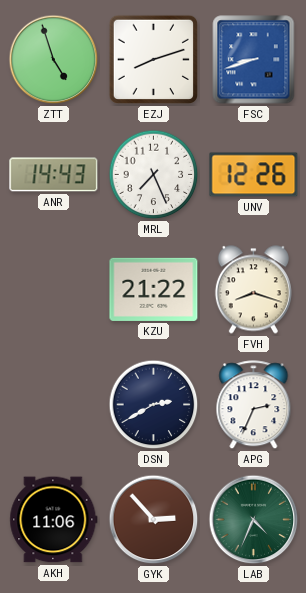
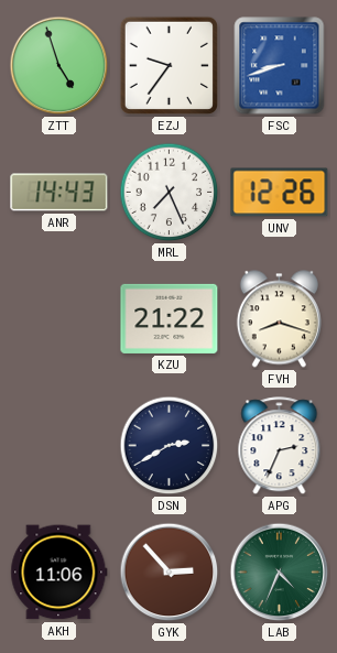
EZJ: 8:12 -> 9:36
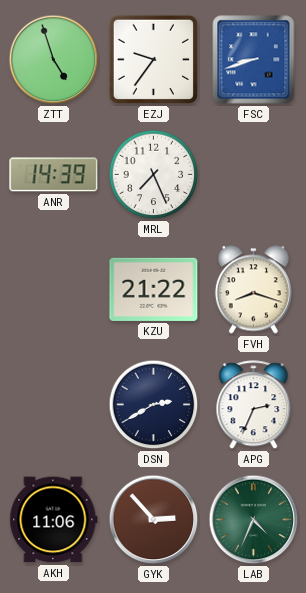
ANR: 14:43 -> 14:39
UNV: 12:26 -> none
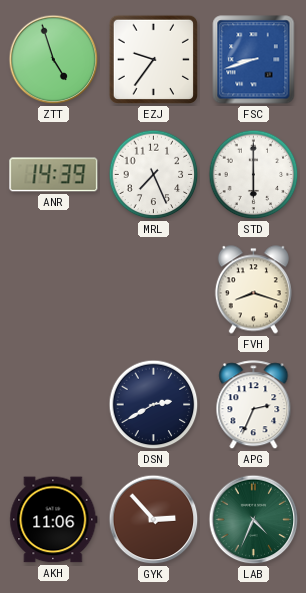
STD: none -> 6:00
KZU: 21:22 -> none
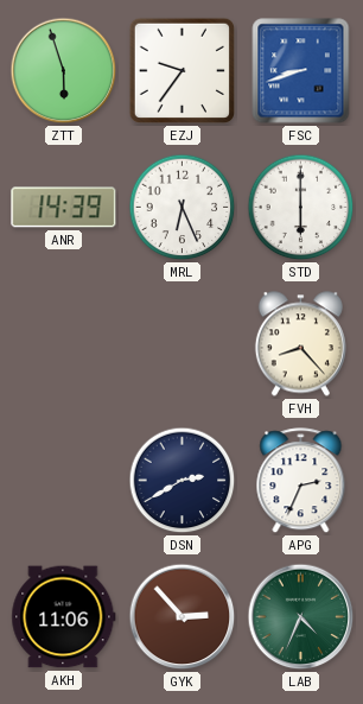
ZTT: 4:57 -> 5:57
MRL: 7:26 -> 6:26
FVH: 8:18 -> 8:23
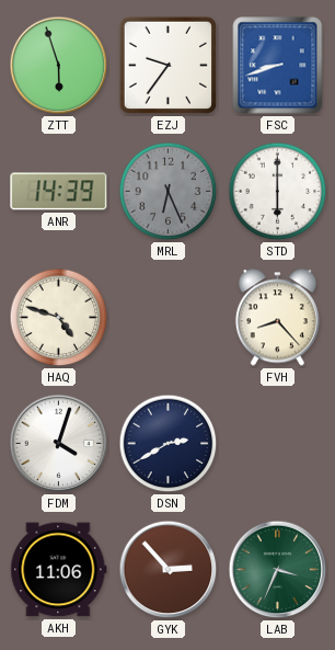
MRL dial: white -> grey
HAQ: none -> 4:48
FDM: none -> 4:03
APG: 2:34 -> none
LAB: 4:34 -> 3:34
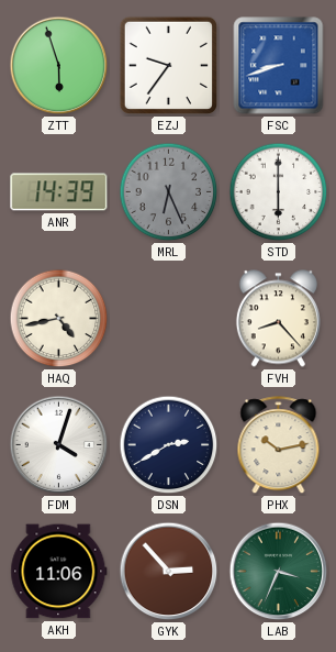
HAQ: 4:48 -> 4:43
PHX: none -> 10:13
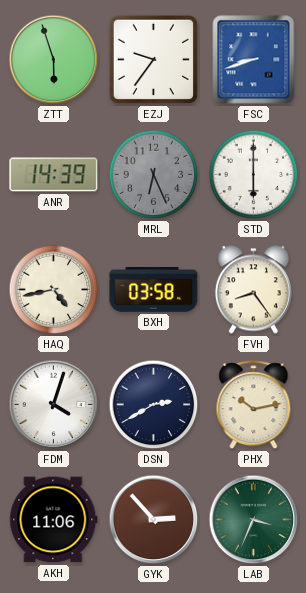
BXH: none -> 03:58
FVH: 8:23 -> 8:24
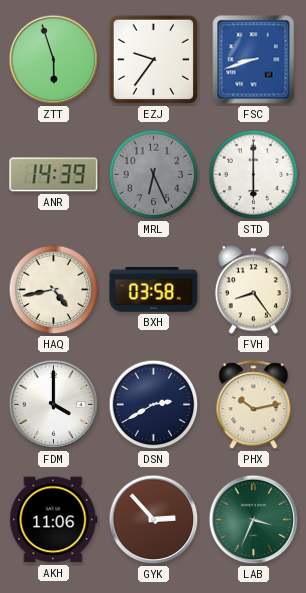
FDM: 4:03 -> 4:00
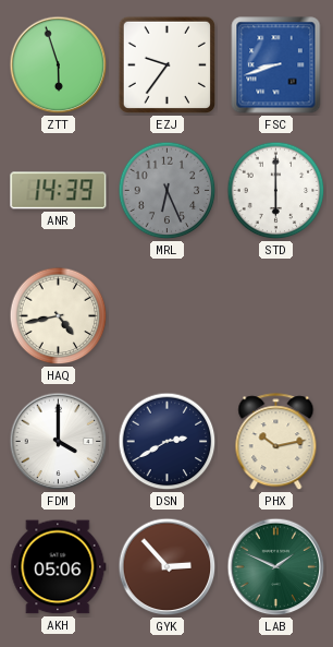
BXH: 03:58 -> none
FVH: 8:24 -> none
AKH: 11:06 -> 05:06
LAB: 3:34 -> 1:49
